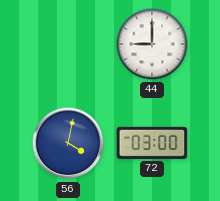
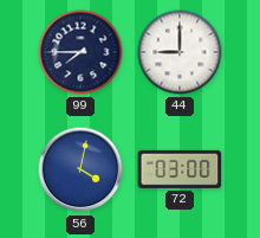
99: none -> 7:45
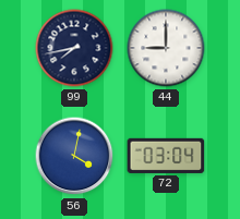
99: 7:45 -> 7:43
72: 03:00 -> 03:04
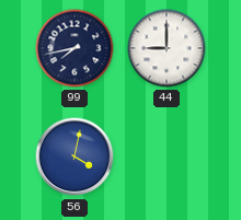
72: 03:04 -> none
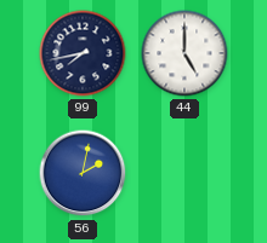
44: 9:00 -> 5:00
56: 4:02 -> 2:02
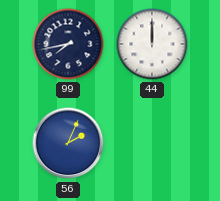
44: 5:00 -> 12:00
56: 2:02 -> 2:04
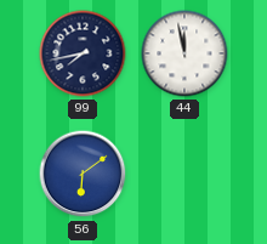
44: 12:00 -> 11:58
56: 2:04 -> 6:09
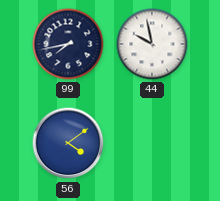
44: 11:58 -> 9:58
56: 6:09 -> 4:09
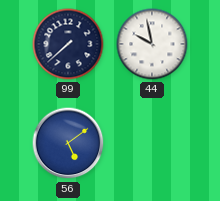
99: 7:43 -> 7:38
56: 4:09 -> 5:09
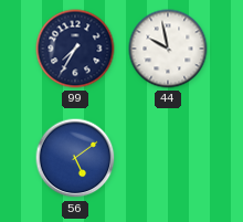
99: 7:38 -> 7:35
